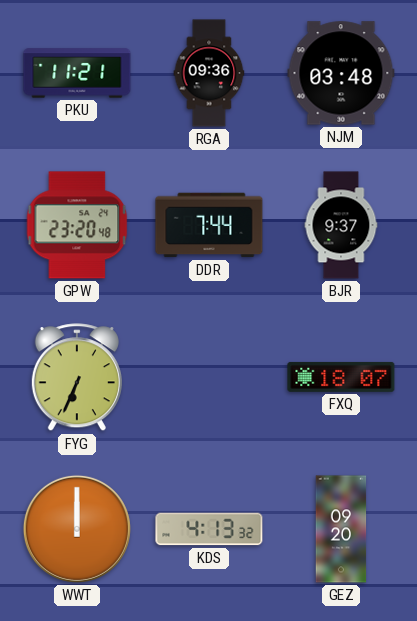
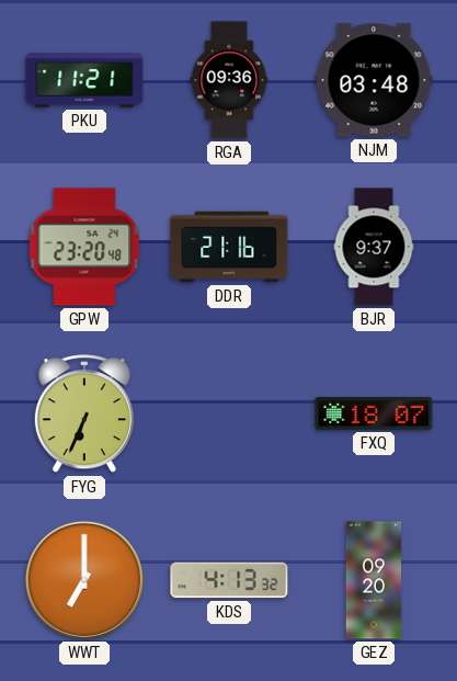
DDR: 7:44 -> 21:16
WWT: 12:00 -> 7:00
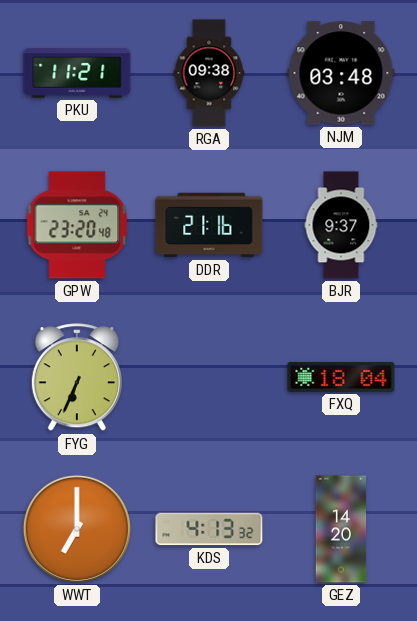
RGA: 09:36 -> 09:38
FXQ: 18:07 -> 18:04
GEZ: 09:20 -> 14:20
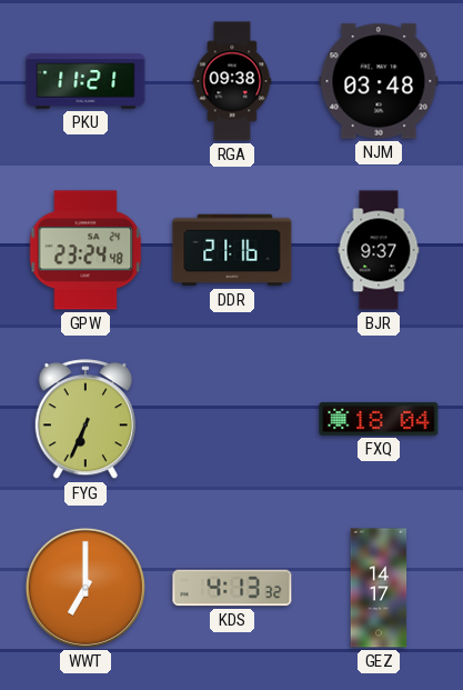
GPW: 23:20 -> 23:24
GEZ: 14:20 -> 14:17
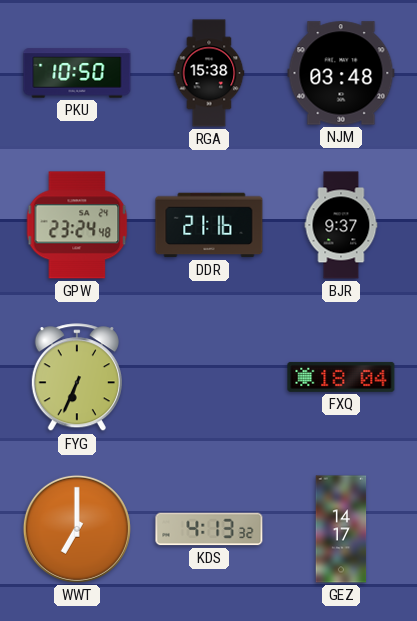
PKU: 11:21 -> 10:50
RGA: 09:38 -> 15:38
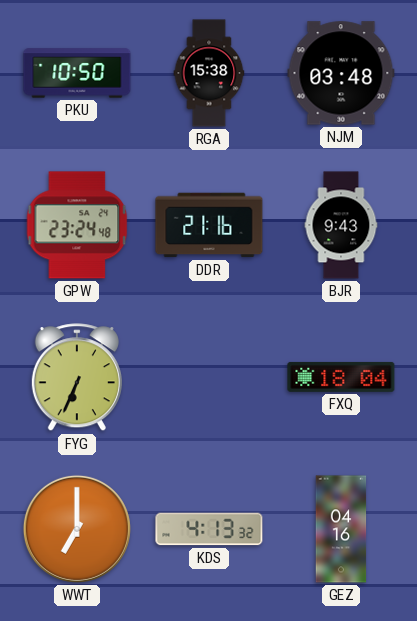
BJR: 9:37 -> 9:43
GEZ: 14:17 -> 04:16
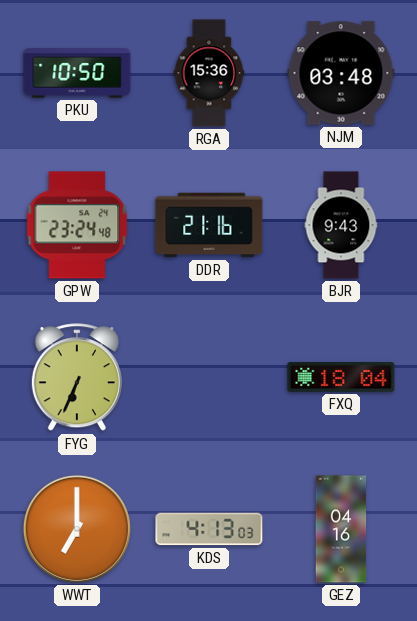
RGA: 15:38 -> 15:36
KDS: 4:13:32 -> 4:13:03
